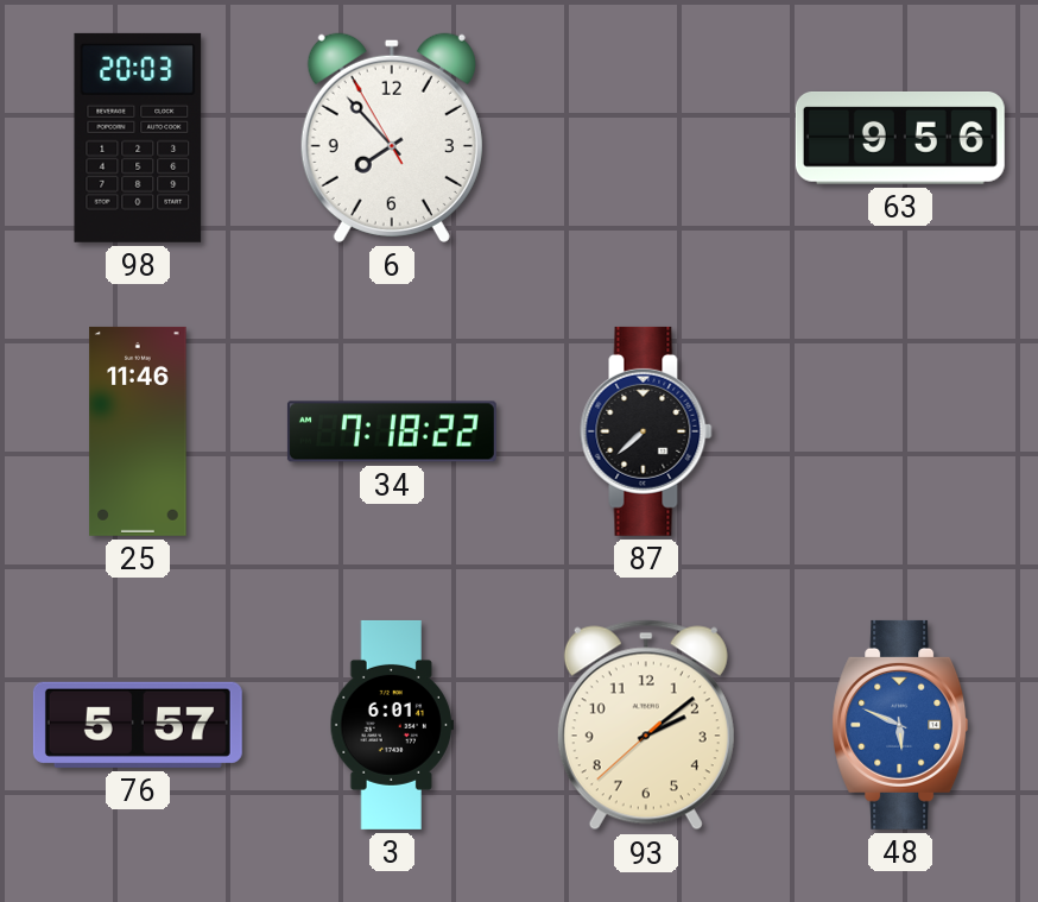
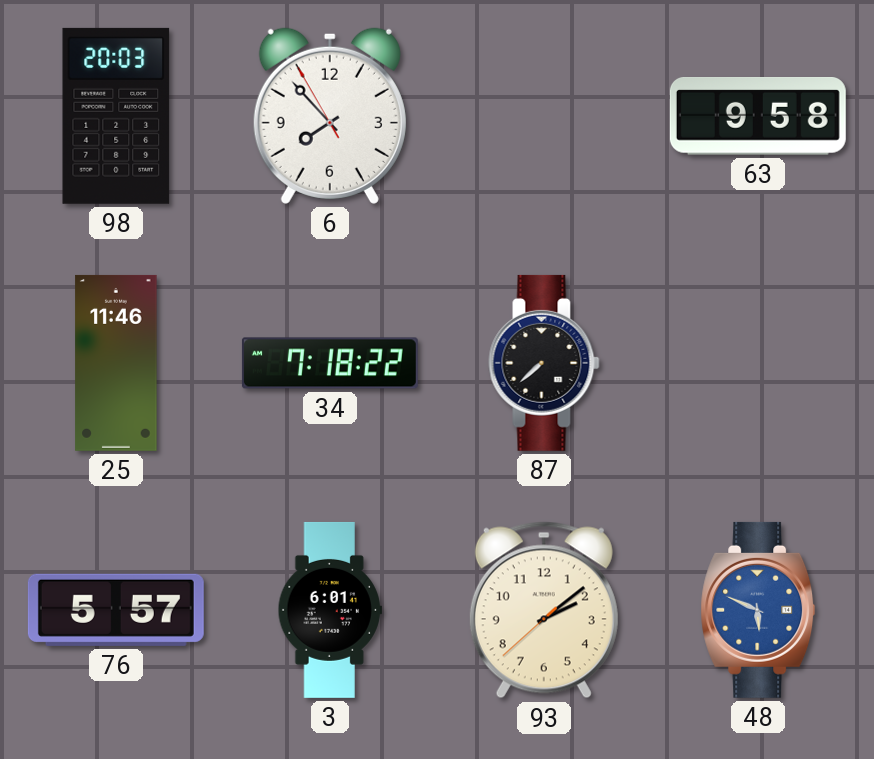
63: 9:56 -> 9:58
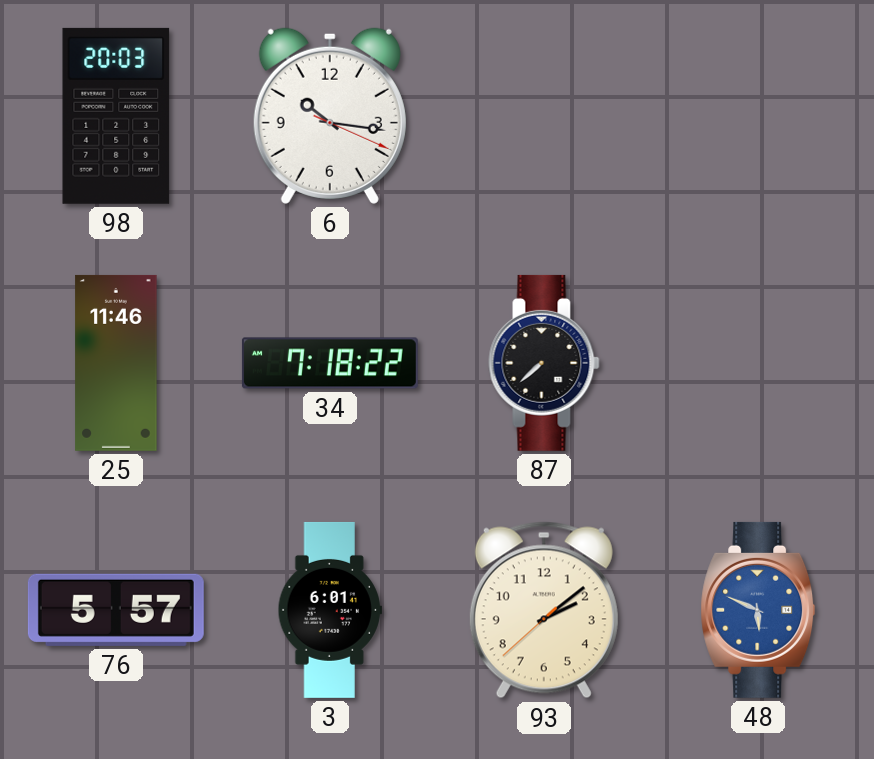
6: 7:52 -> 10:16
63: 9:58 -> none
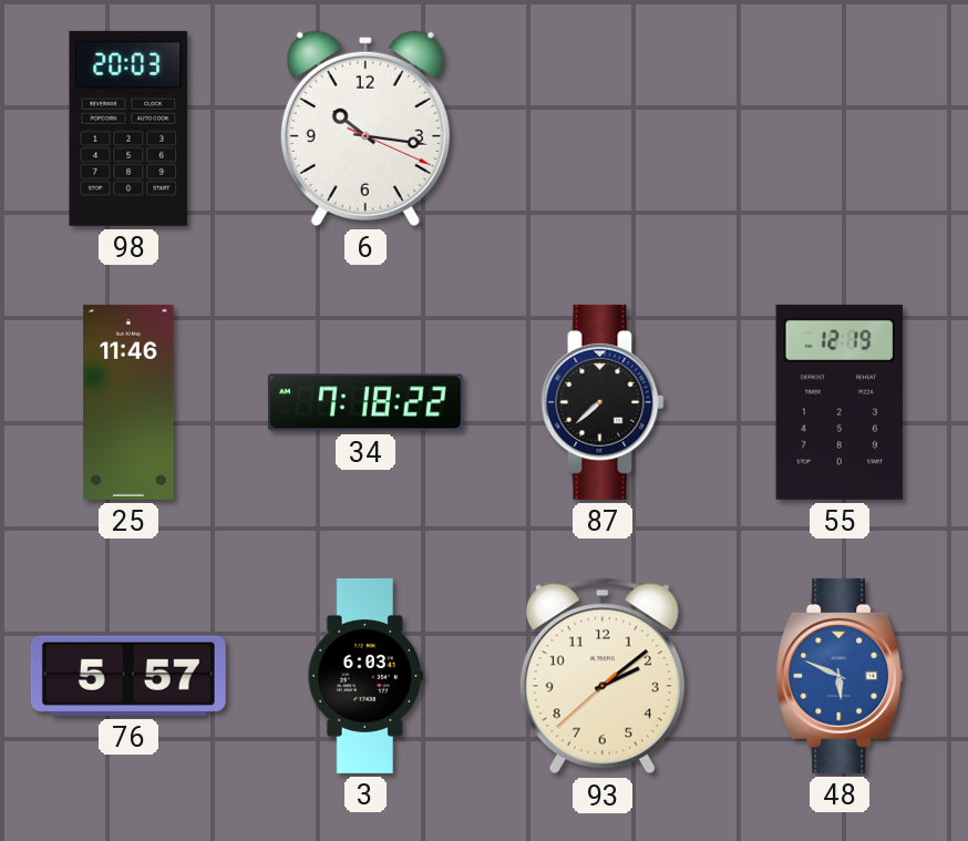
55: none -> 12:19
3: 6:01 -> 6:03
